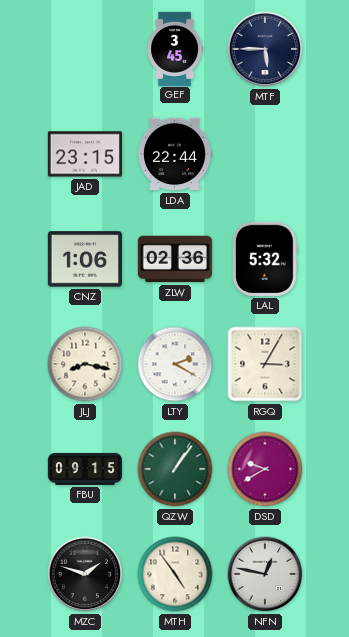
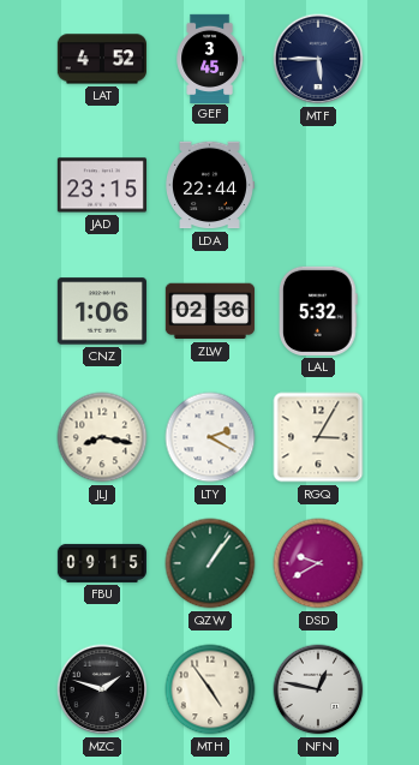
LAT: none -> 4:52
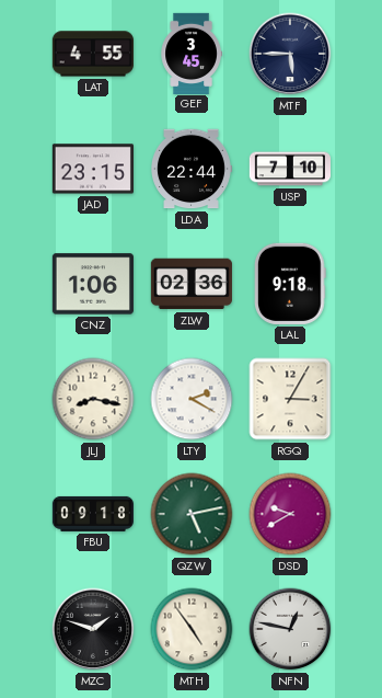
LAT: 4:52 -> 4:55
USP: none -> 7:10
LAL: 5:32 -> 9:18
FBU: 09:15 -> 09:18
QZW: 1:06 -> 5:13
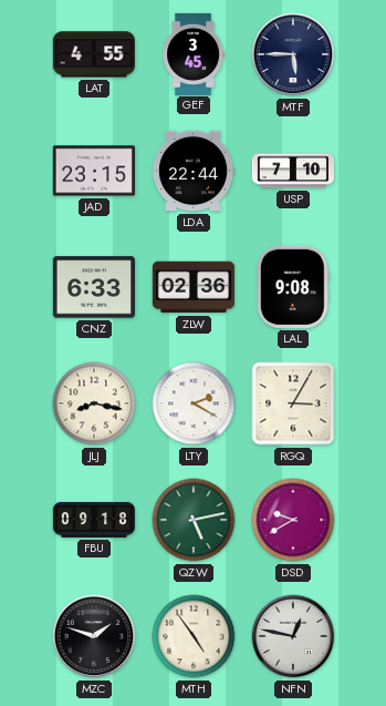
CNZ: 1:06 -> 6:33
LAL: 9:18 -> 9:08
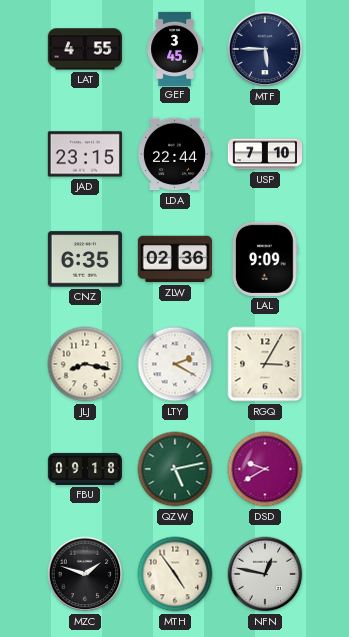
CNZ: 6:33 -> 6:35
LAL: 9:08 -> 9:09
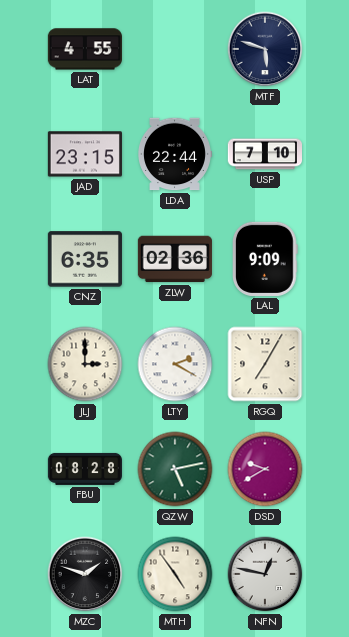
GEF: 3:45 -> none
MTF: 5:45 -> 5:48
JLJ: 8:17 -> 3:00
RGQ: 3:05 -> 7:05
FBU: 09:18 -> 08:28
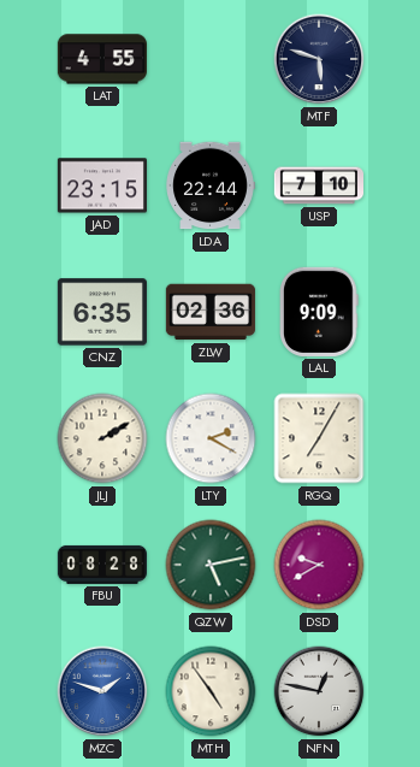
JLJ: 3:00 -> 2:10
MZC dial: black -> blue
